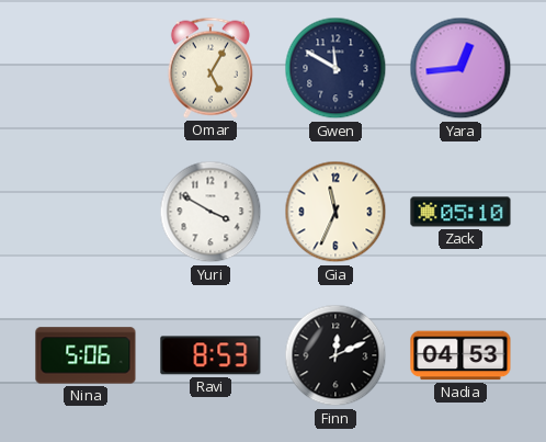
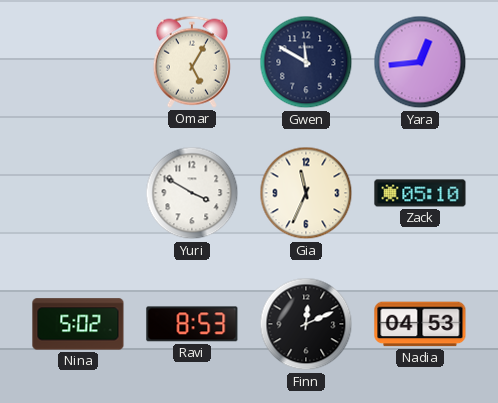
Nina: 5:06 -> 5:02
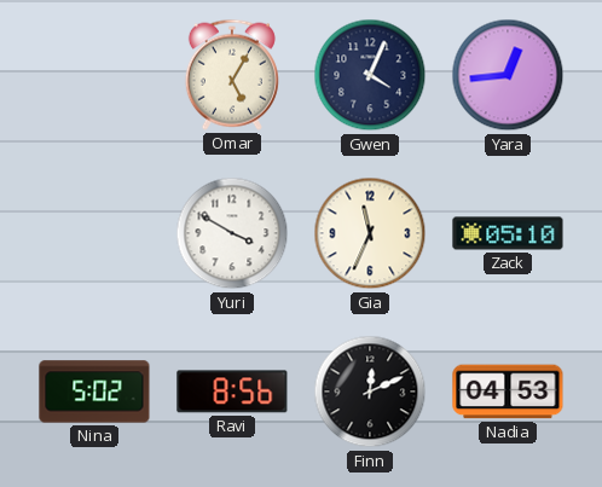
Gwen: 11:50 -> 4:04
Ravi: 8:53 -> 8:56
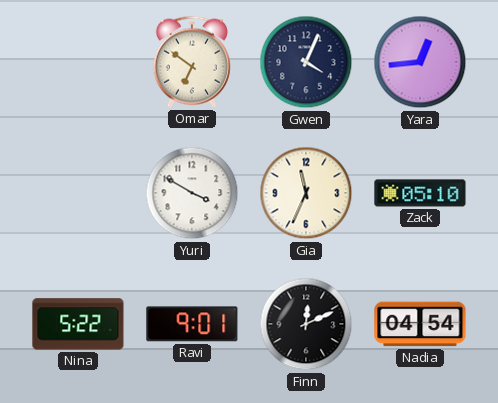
Omar: 5:05 -> 6:51
Nina: 5:02 -> 5:22
Ravi: 8:56 -> 9:01
Nadia: 04:53 -> 04:54
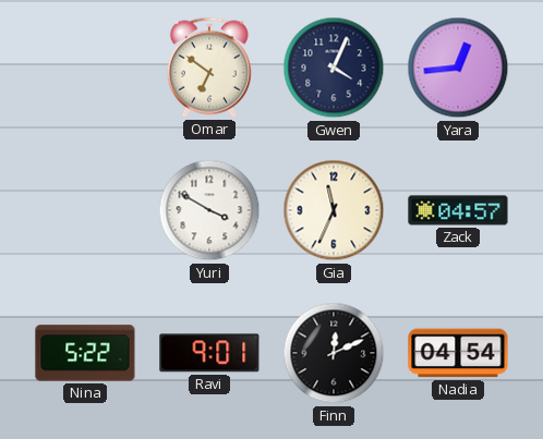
Zack: 05:10 -> 04:57
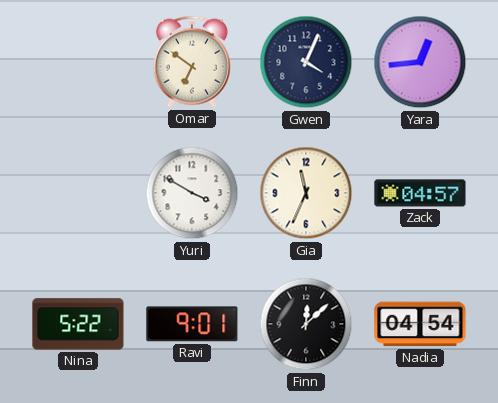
Finn: 12:11 -> 12:08
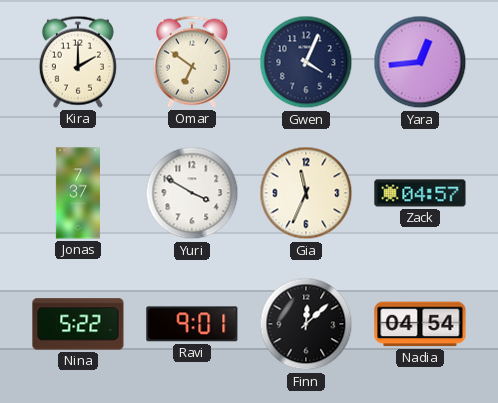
Kira: none -> 2:00
Jonas: none -> 7:37
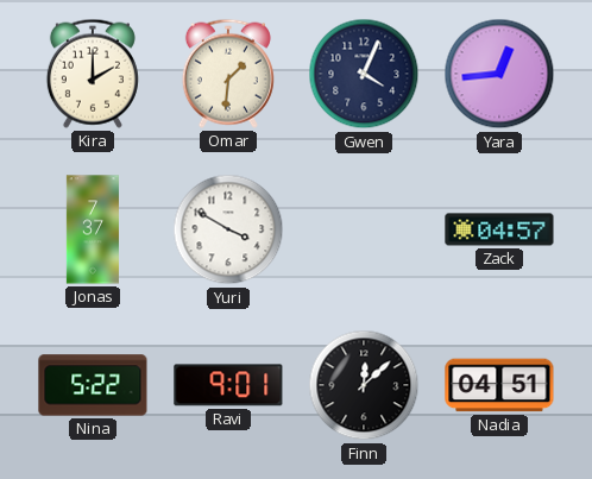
Omar: 6:51 -> 1:31
Gia: 11:34 -> none
Nadia: 04:54 -> 04:51
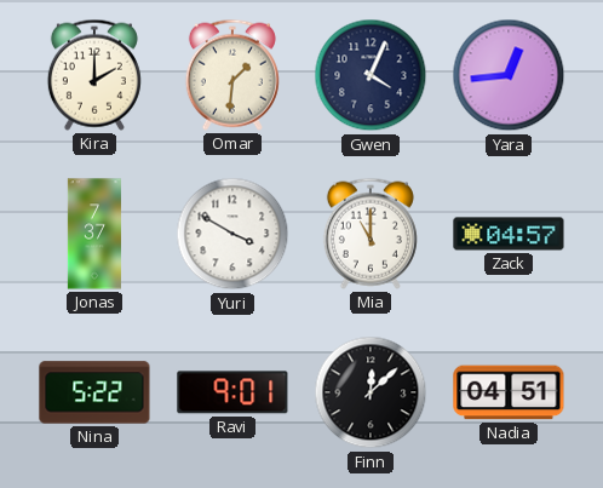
Mia: none -> 11:00
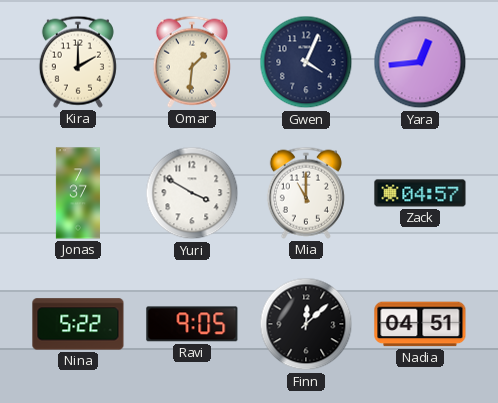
Ravi: 9:01 -> 9:05
